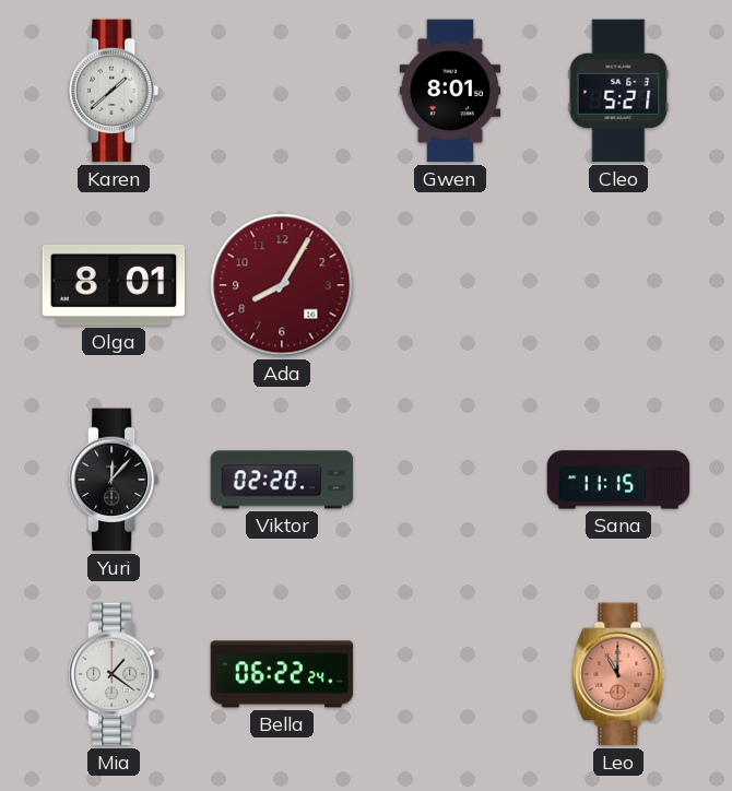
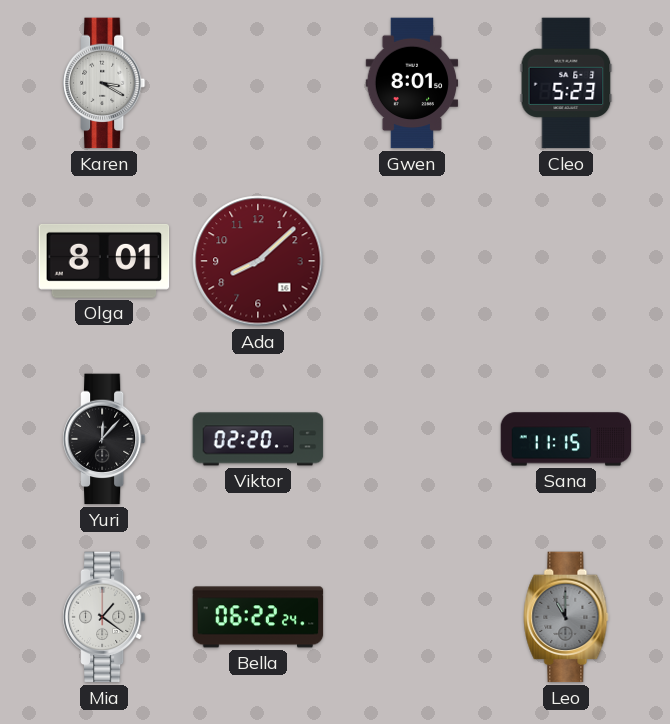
Karen: 1:38 -> 3:20
Cleo: 5:21 -> 5:23
Ada: 8:05 -> 8:08
Leo dial: salmon -> grey
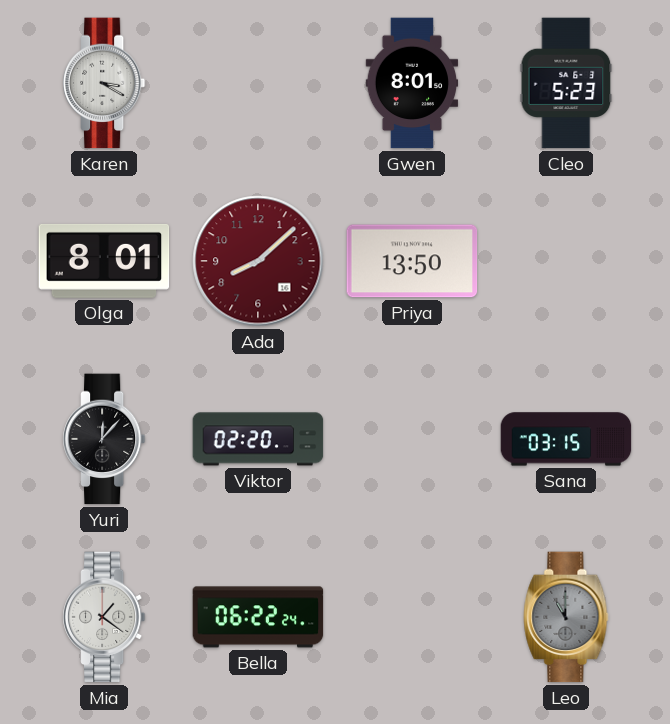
Priya: none -> 13:50
Sana: 11:15 -> 03:15
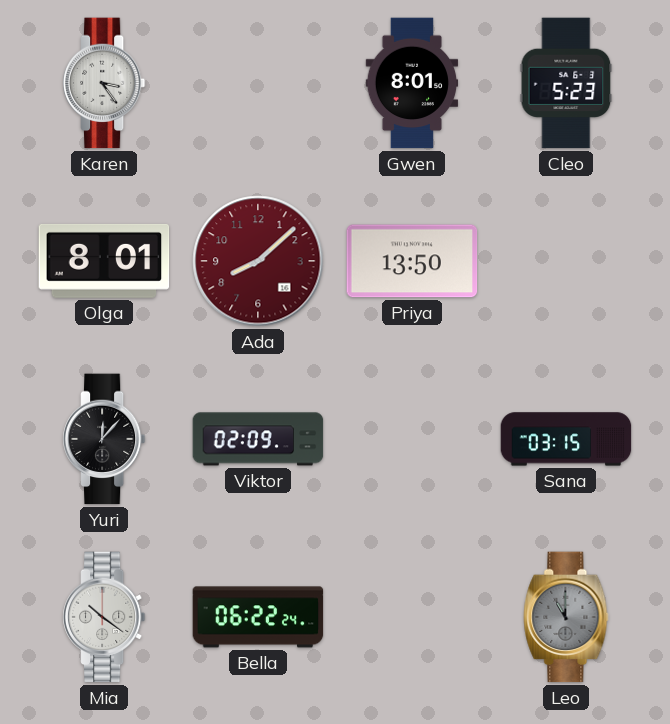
Karen: 3:20 -> 3:24
Viktor: 02:20 -> 02:09
Mia: 1:21 -> 10:21
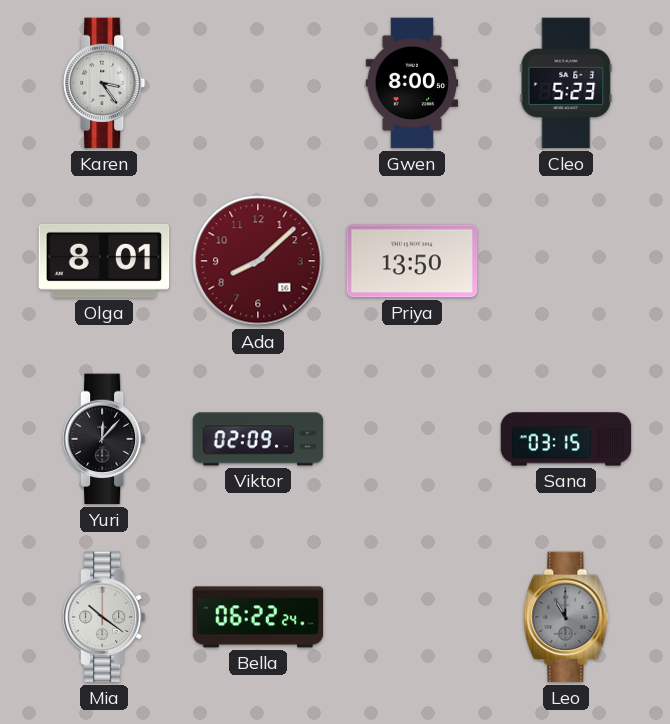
Gwen: 8:01 -> 8:00
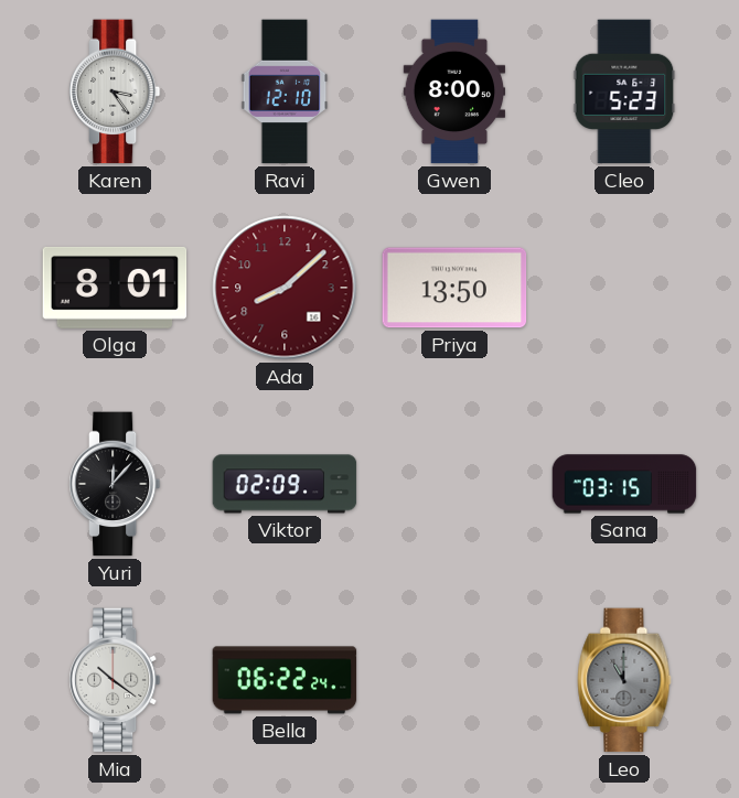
Ravi: none -> 12:10
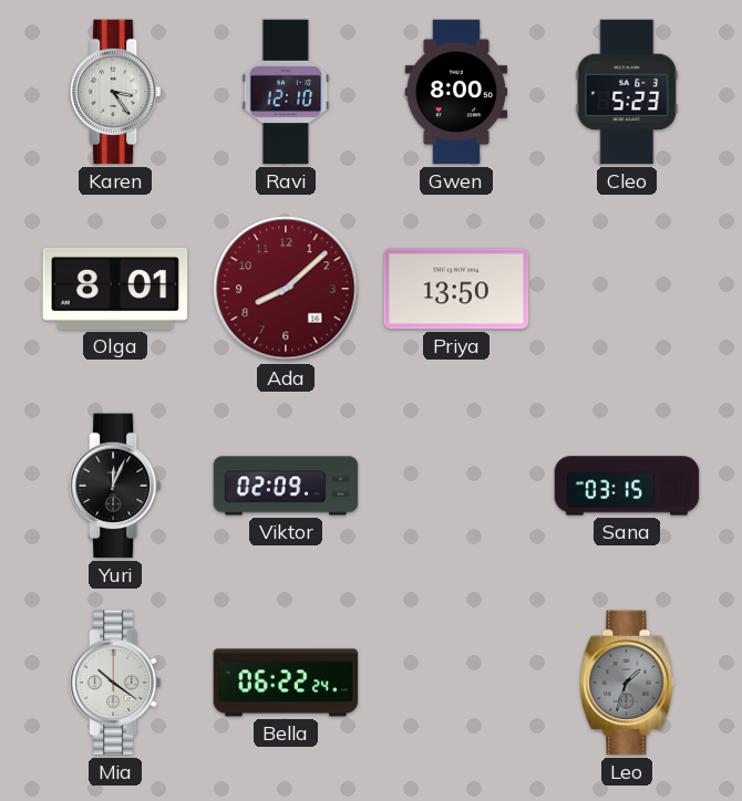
Yuri: 12:07 -> 12:04
Leo: 11:00 -> 1:33
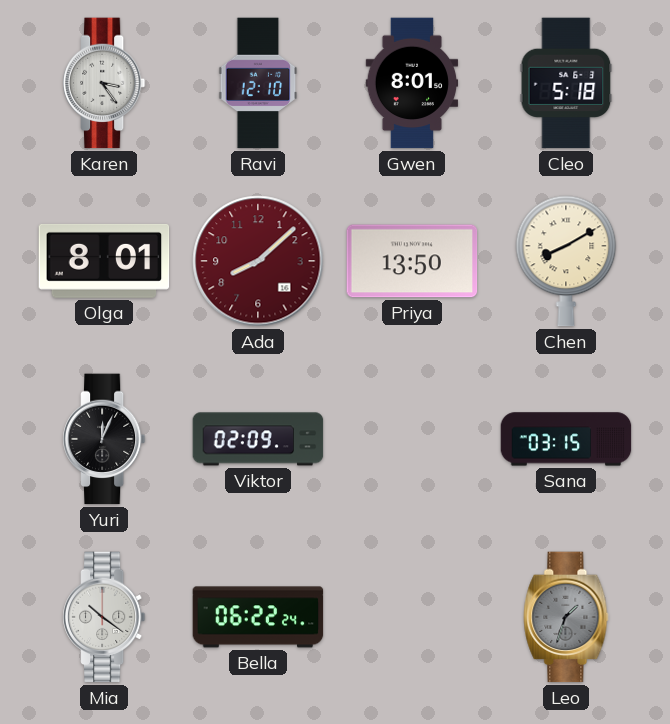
Gwen: 8:00 -> 8:01
Cleo: 5:23 -> 5:18
Chen: none -> 8:10
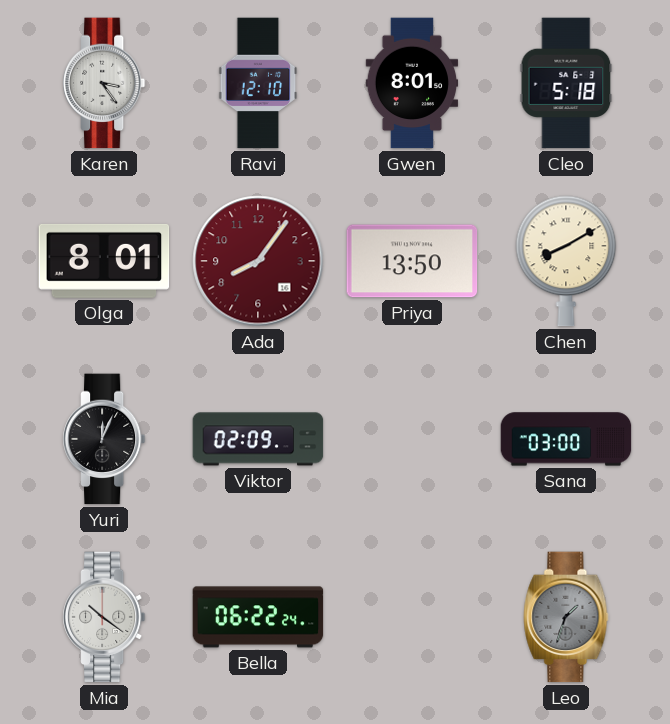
Ada: 8:08 -> 8:06
Sana: 03:15 -> 03:00
